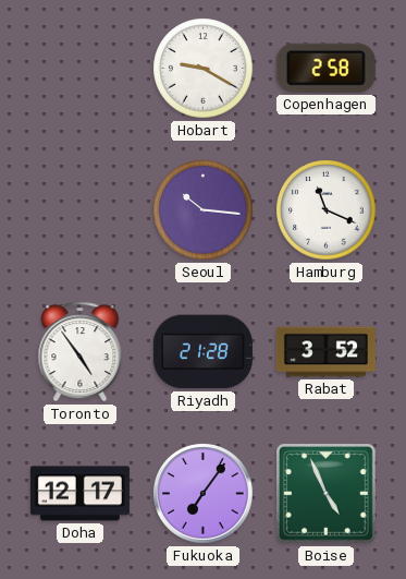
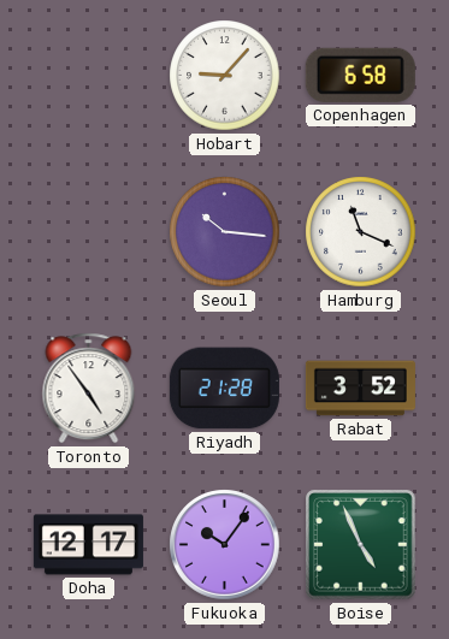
Hobart: 9:20 -> 9:07
Copenhagen: 2:58 -> 6:58
Fukuoka: 7:06 -> 10:06
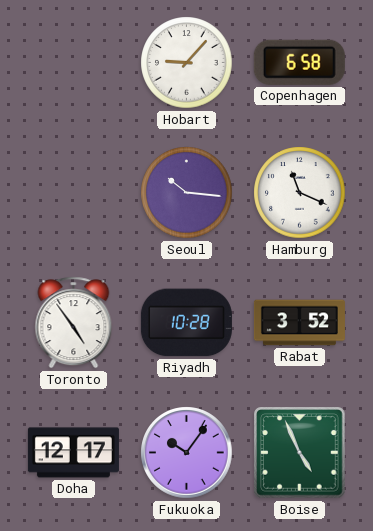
Riyadh: 21:28 -> 10:28
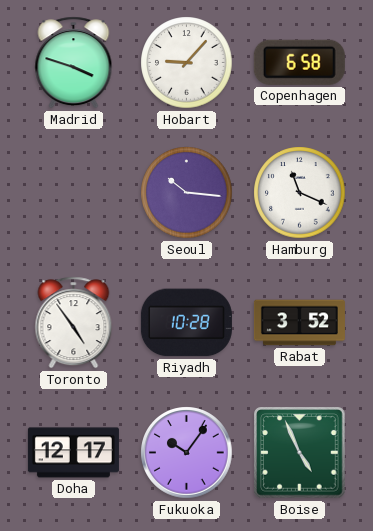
Madrid: none -> 3:48
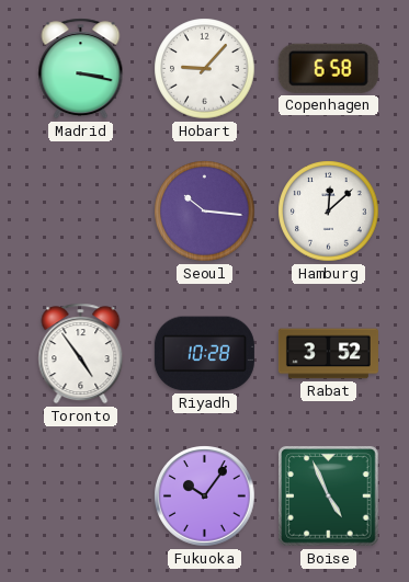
Madrid: 3:48 -> 3:17
Hamburg: 11:19 -> 12:08
Doha: 12:17 -> none
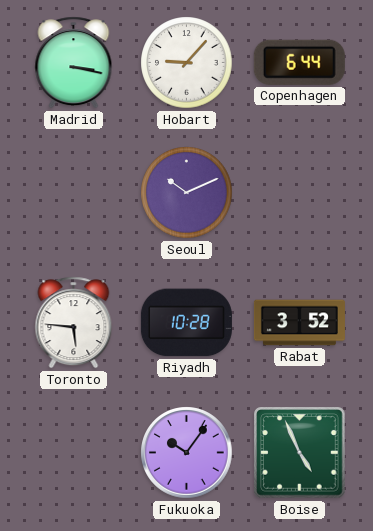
Copenhagen: 6:58 -> 6:44
Seoul: 10:16 -> 10:11
Hamburg: 12:08 -> none
Toronto: 4:54 -> 5:46
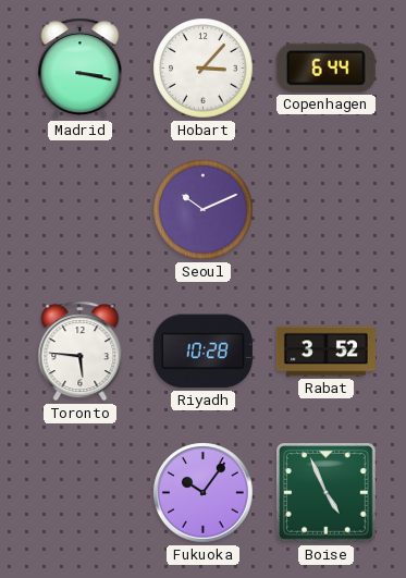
Hobart: 9:07 -> 3:07
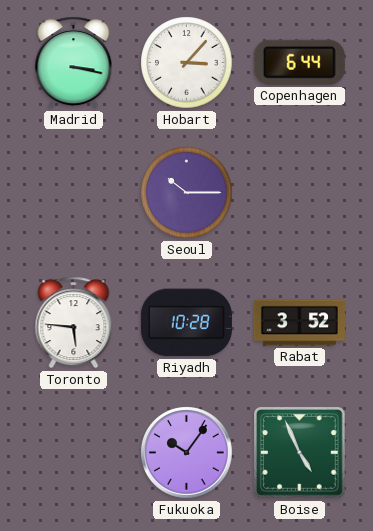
Seoul: 10:11 -> 10:15
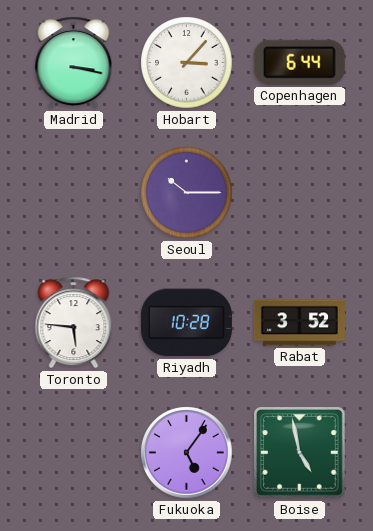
Fukuoka: 10:06 -> 5:06
Boise: 4:56 -> 4:58
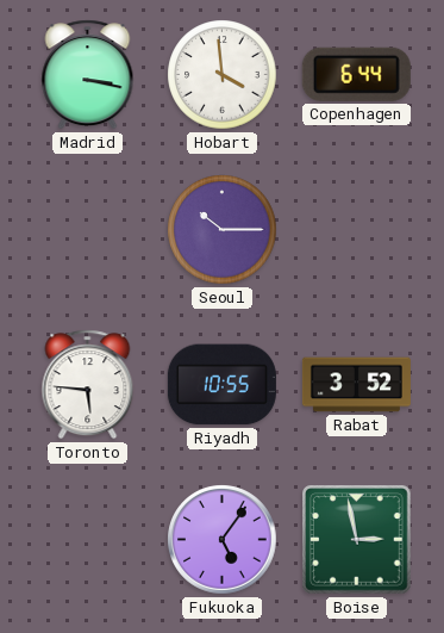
Hobart: 3:07 -> 3:59
Riyadh: 10:28 -> 10:55
Boise: 4:58 -> 2:58
